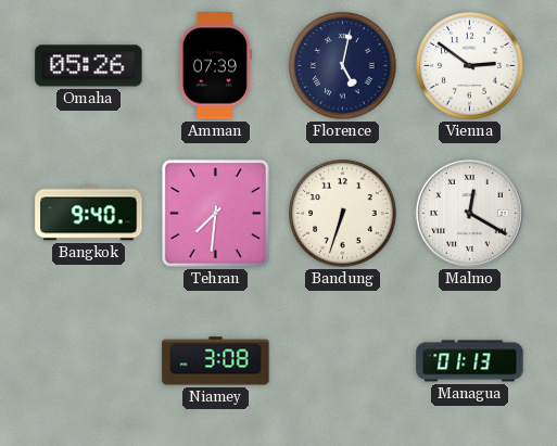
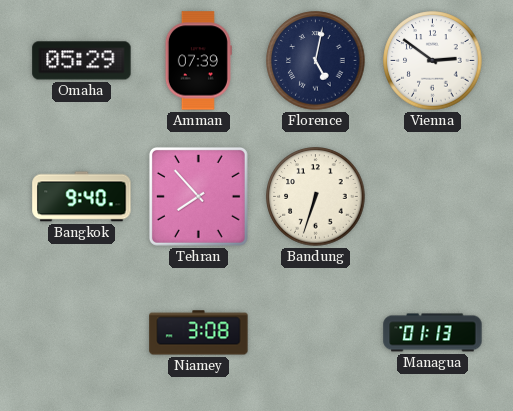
Omaha: 05:26 -> 05:29
Tehran: 7:31 -> 7:53
Malmo: 12:20 -> none
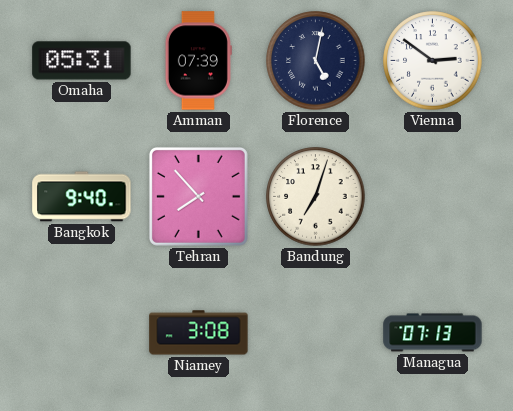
Omaha: 05:29 -> 05:31
Bandung: 6:33 -> 7:03
Managua: 01:13 -> 07:13
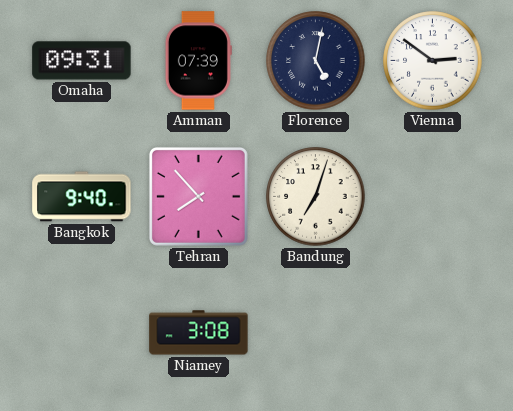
Omaha: 05:31 -> 09:31
Managua: 07:13 -> none
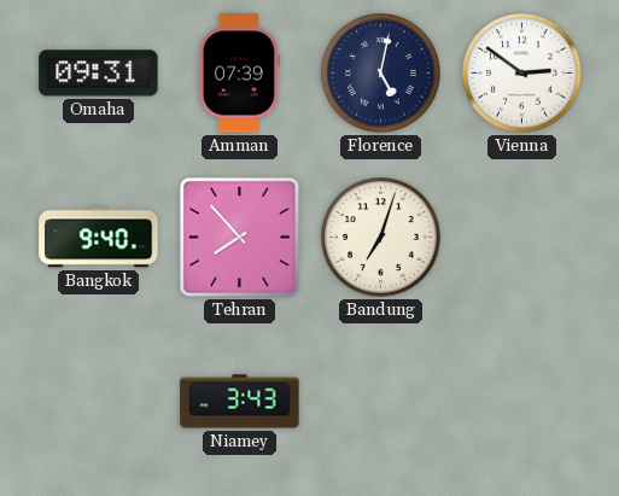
Niamey: 3:08 -> 3:43
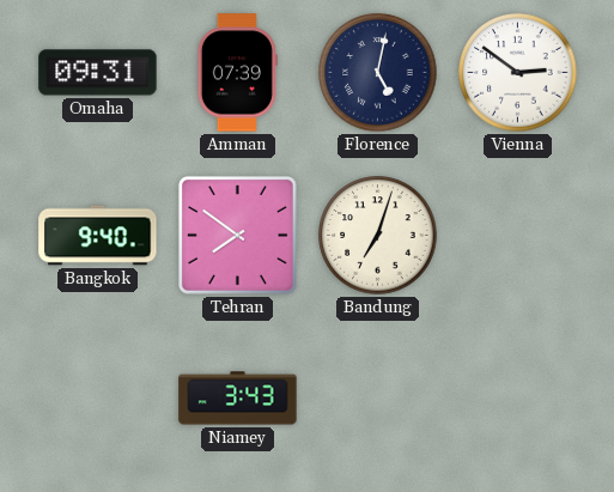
Tehran: 7:53 -> 7:51
